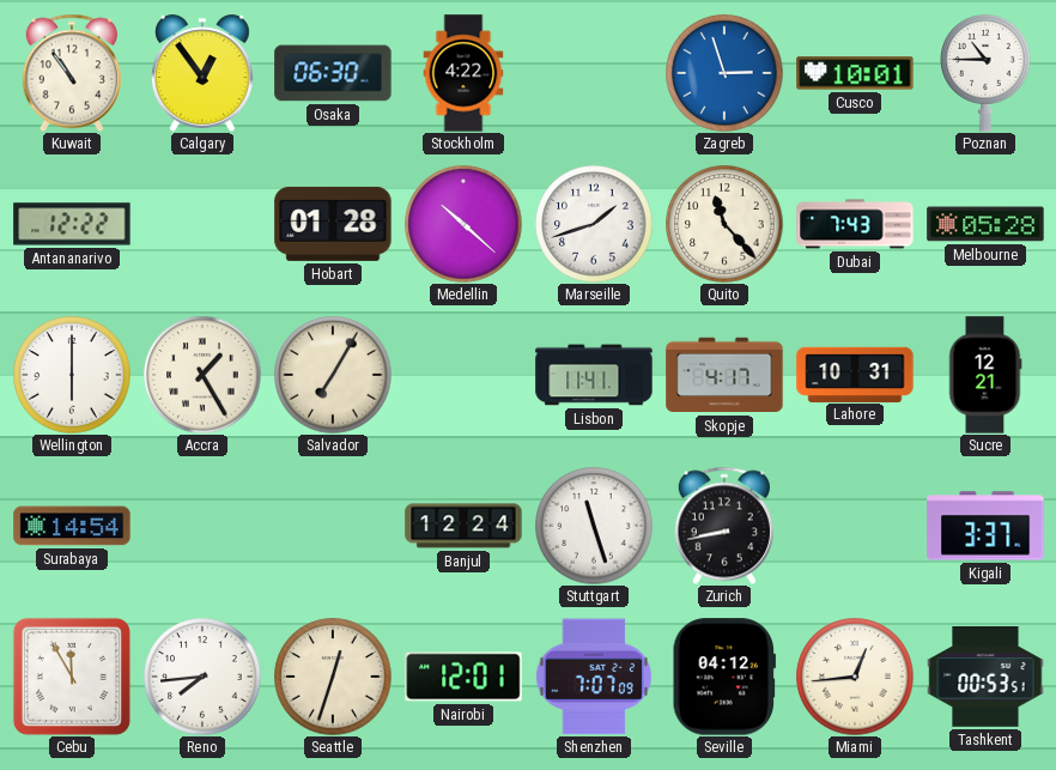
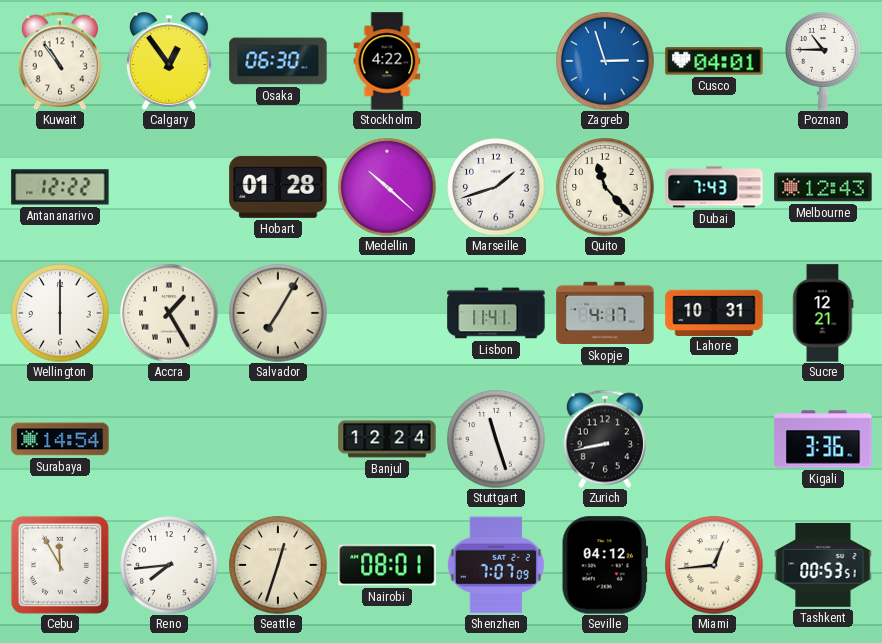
Cusco: 10:01 -> 04:01
Melbourne: 05:28 -> 12:43
Kigali: 3:37 -> 3:36
Nairobi: 12:01 -> 08:01
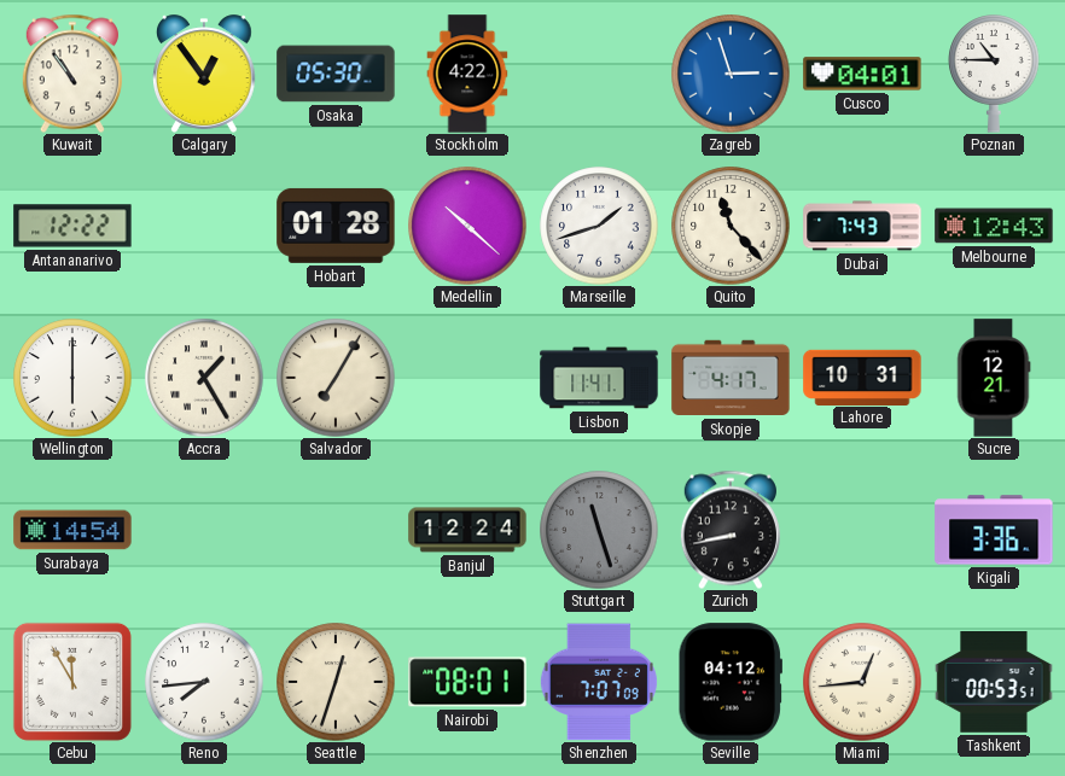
Osaka: 06:30 -> 05:30
Stuttgart dial: white -> grey
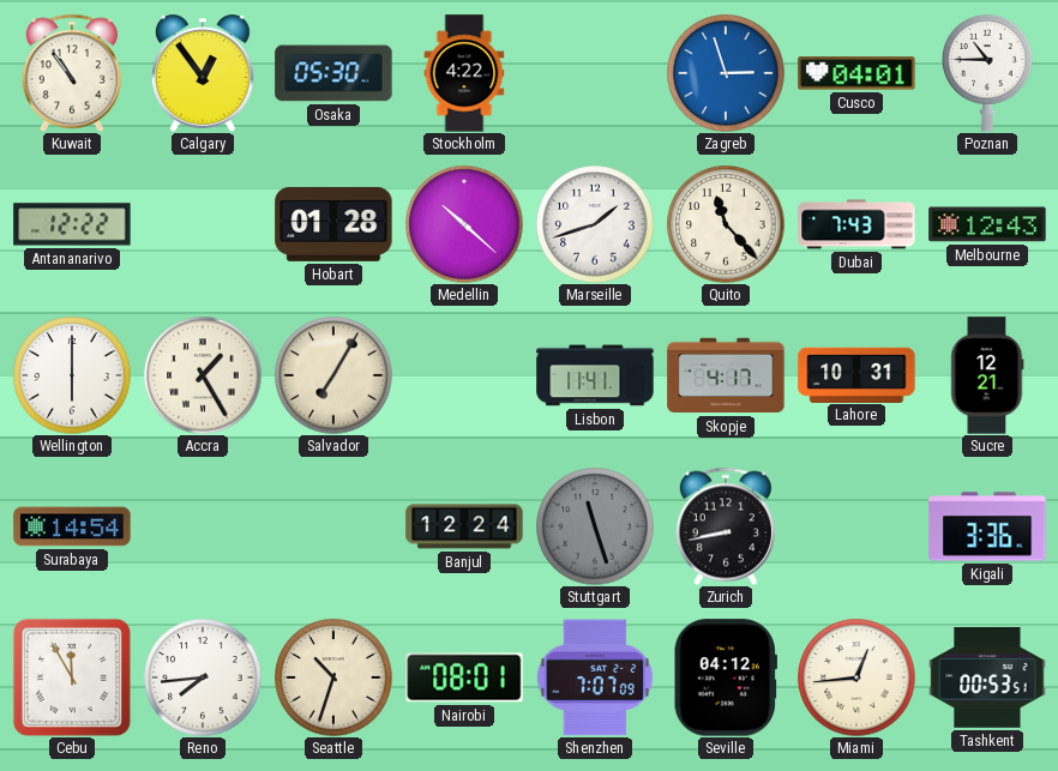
Seattle: 12:33 -> 10:33
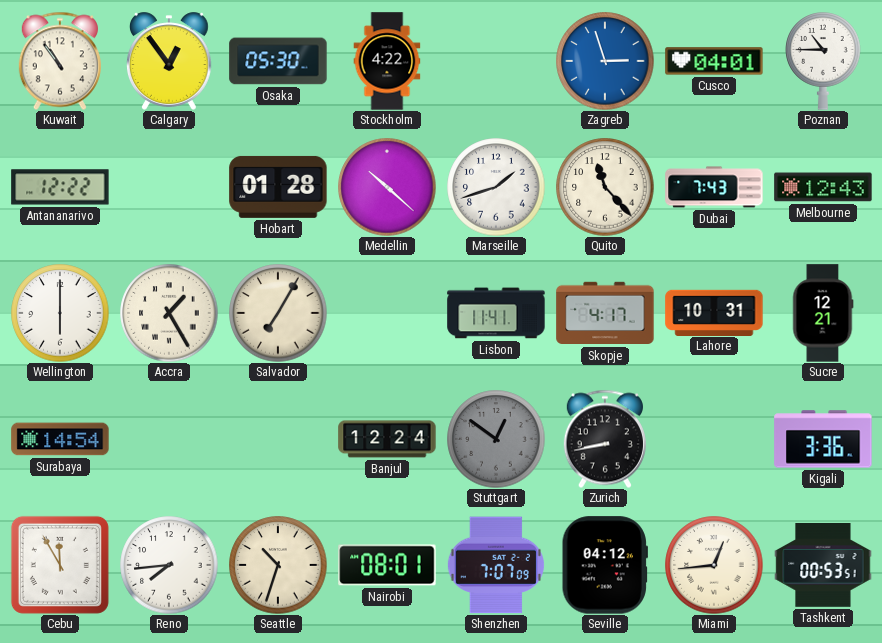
Stuttgart: 11:27 -> 12:51
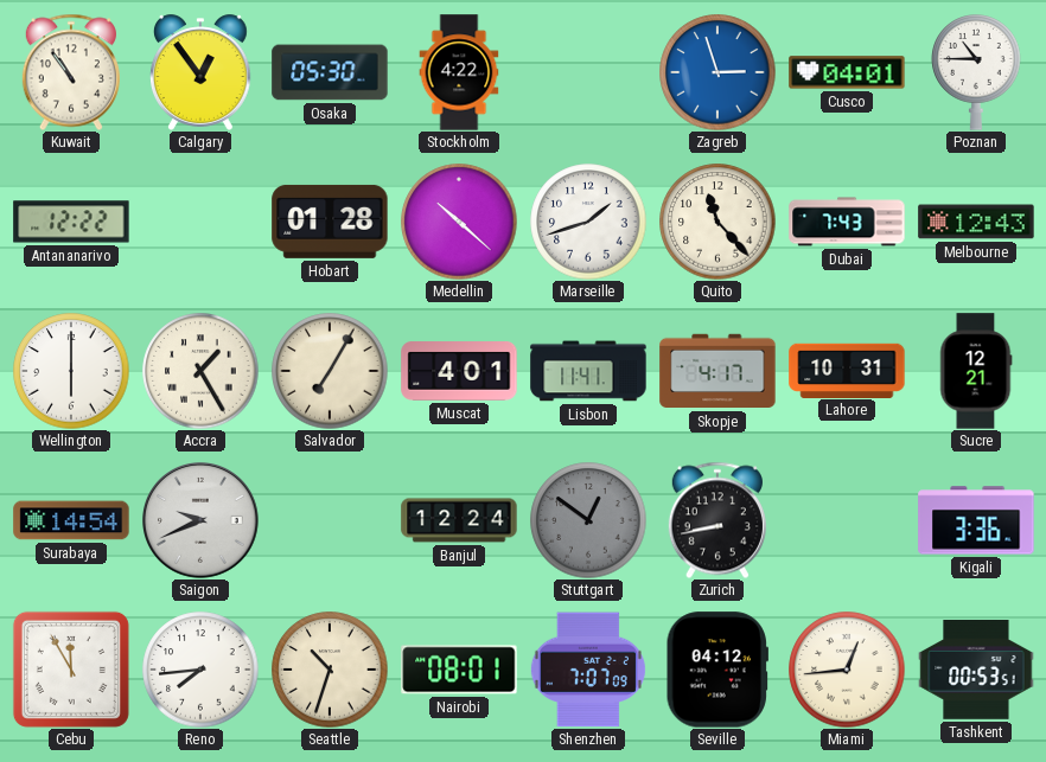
Muscat: none -> 4:01
Saigon: none -> 9:41
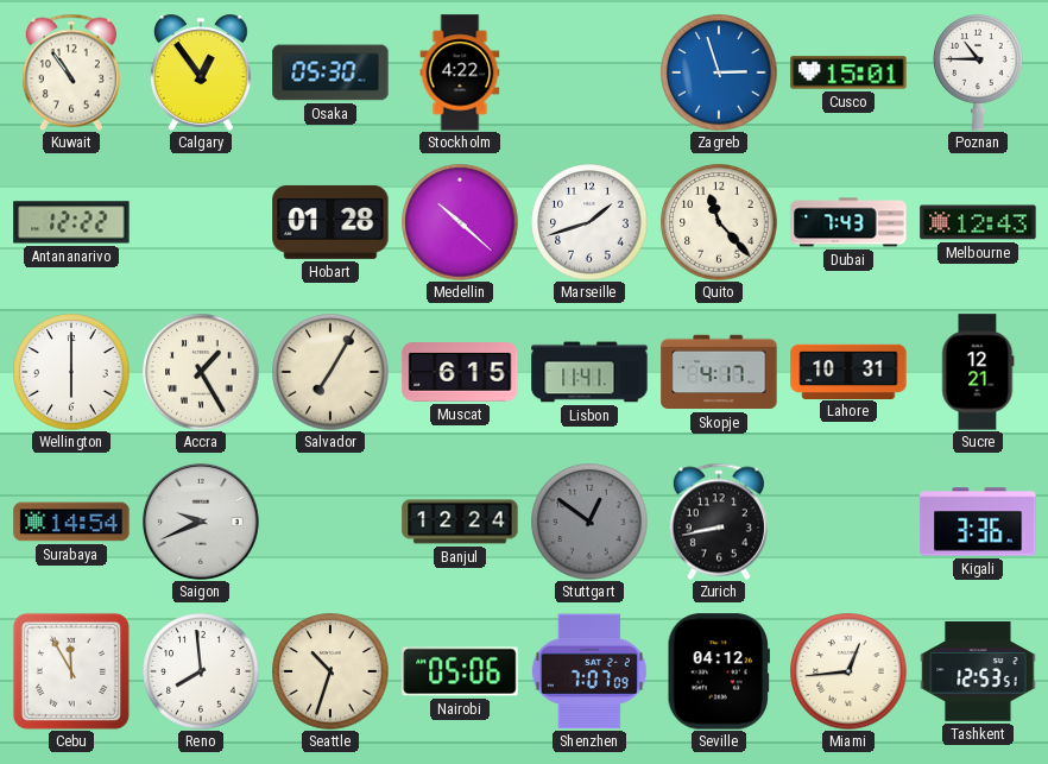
Cusco: 04:01 -> 15:01
Muscat: 4:01 -> 6:15
Reno: 7:44 -> 7:59
Nairobi: 08:01 -> 05:06
Tashkent: 00:53 -> 12:53
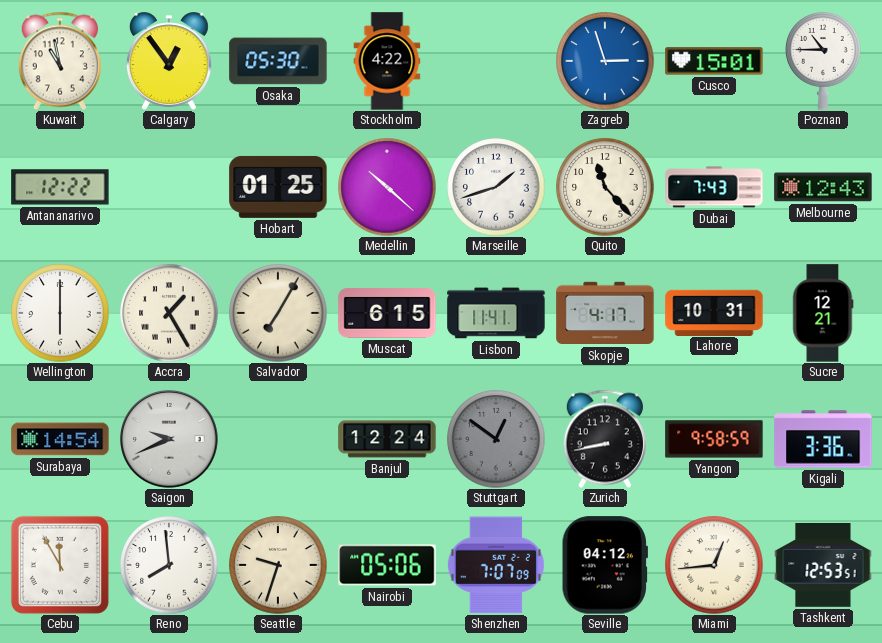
Kuwait: 10:54 -> 10:58
Hobart: 01:28 -> 01:25
Yangon: none -> 9:58
Seattle: 10:33 -> 9:33
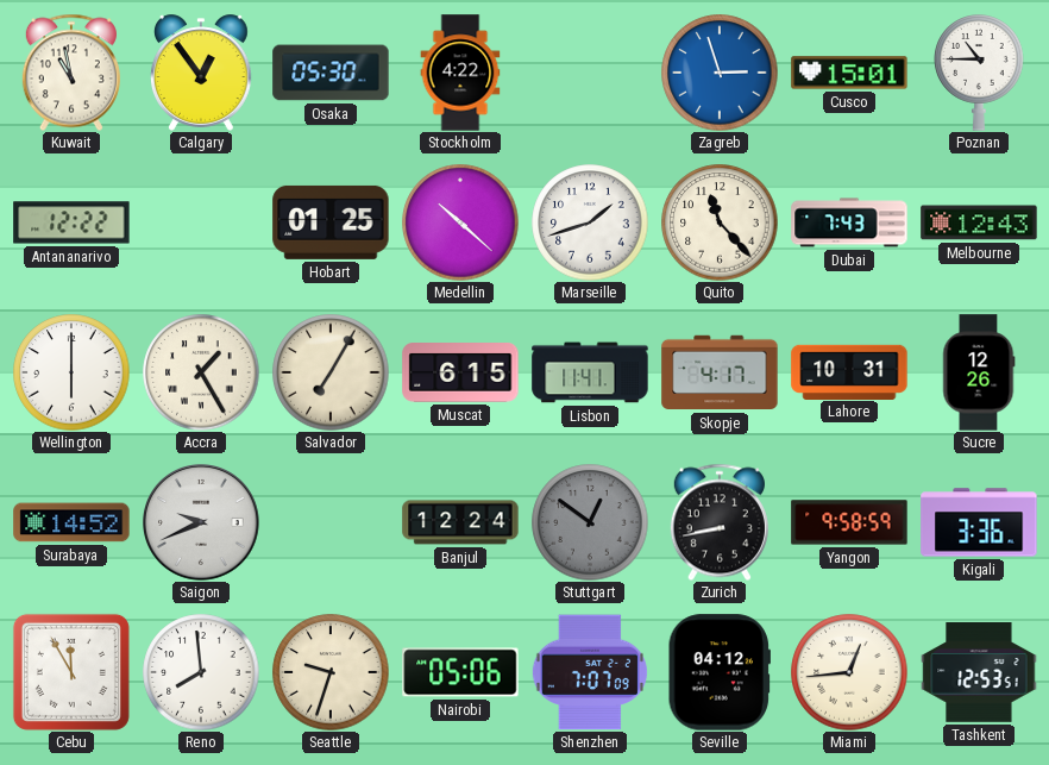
Sucre: 12:21 -> 12:26
Surabaya: 14:54 -> 14:52
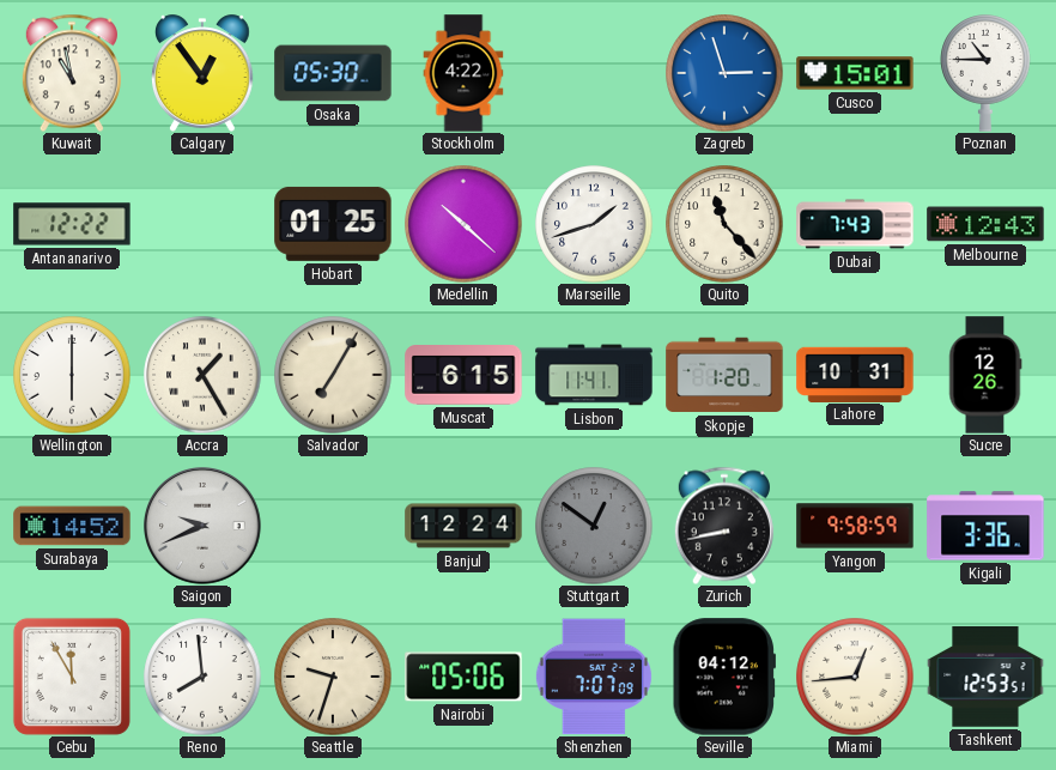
Skopje: 4:17 -> 1:20
